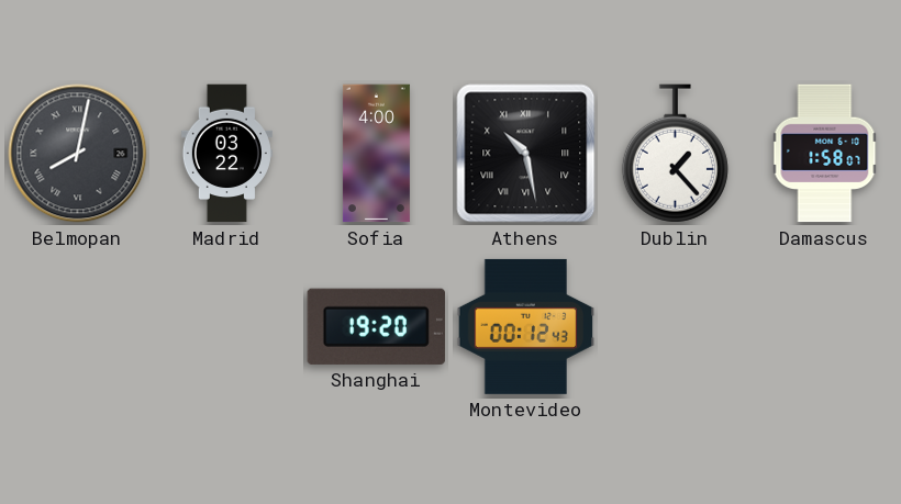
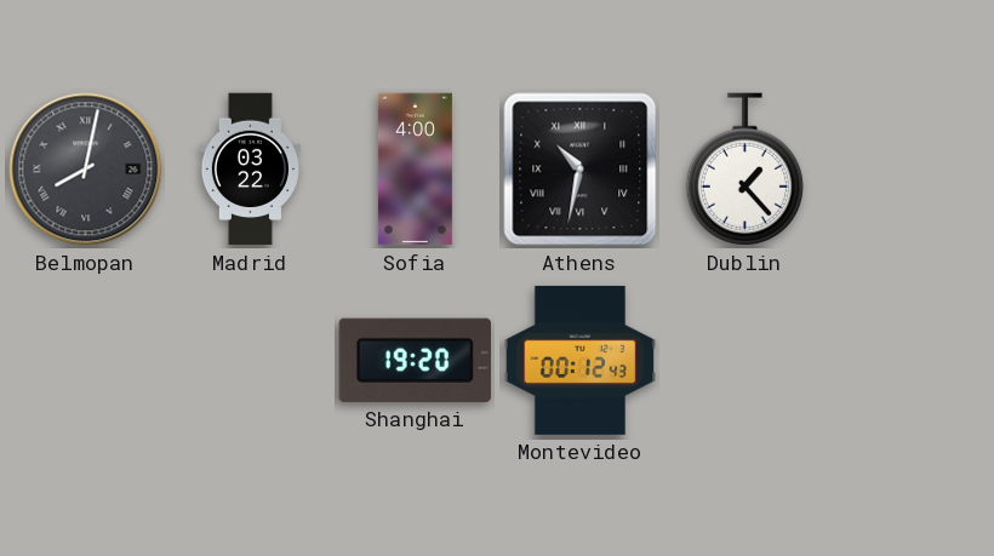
Athens: 10:28 -> 10:32
Damascus: 1:58 -> none
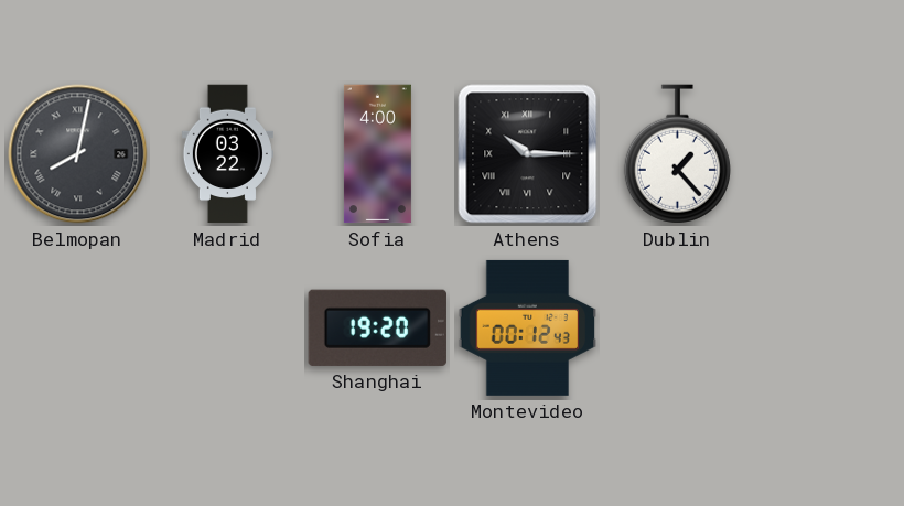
Athens: 10:32 -> 10:15
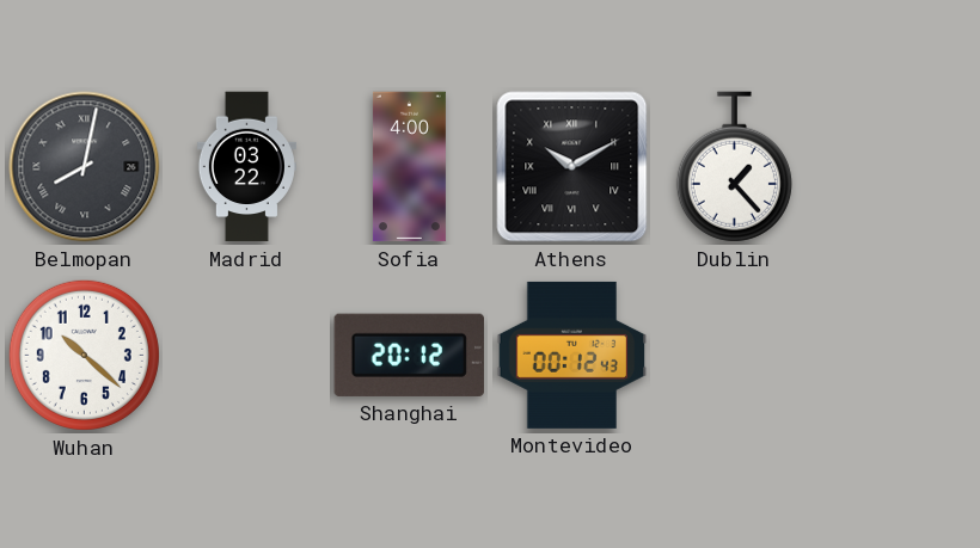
Athens: 10:15 -> 10:10
Wuhan: none -> 10:22
Shanghai: 19:20 -> 20:12
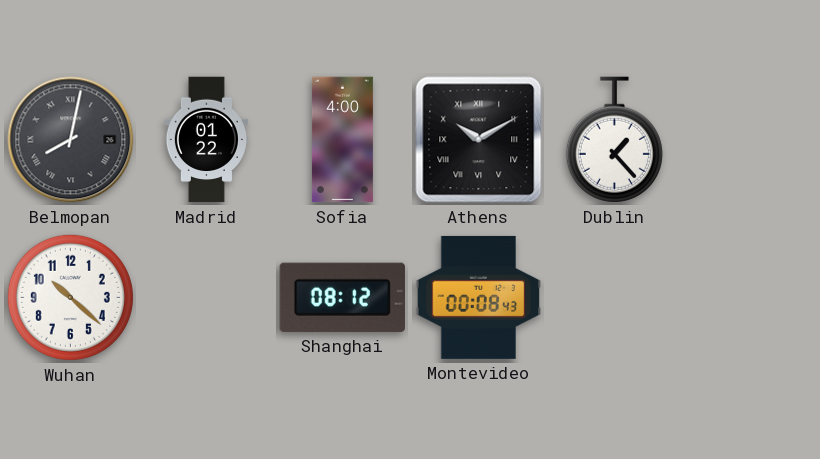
Madrid: 03:22 -> 01:22
Shanghai: 20:12 -> 08:12
Montevideo: 00:12 -> 00:08
